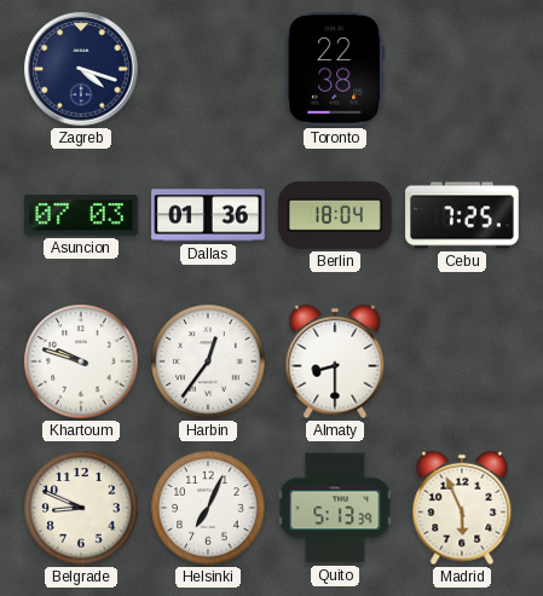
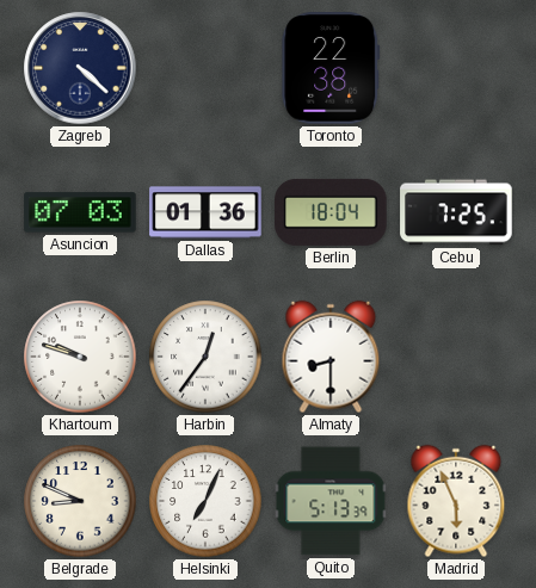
Zagreb: 4:18 -> 4:22
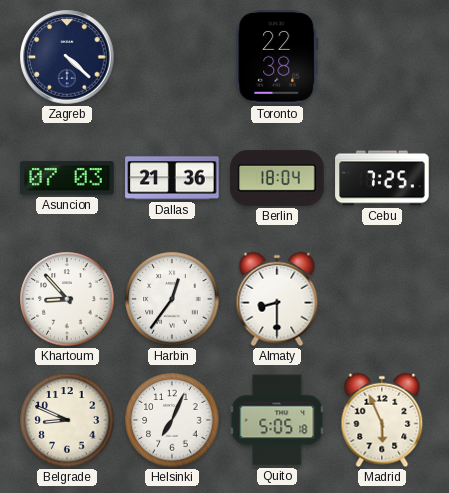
Dallas: 01:36 -> 21:36
Khartoum: 9:48 -> 8:53
Quito: 5:13 -> 5:05
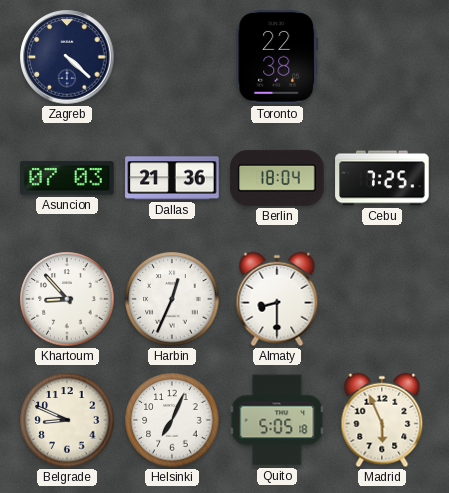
Harbin: 12:36 -> 12:34
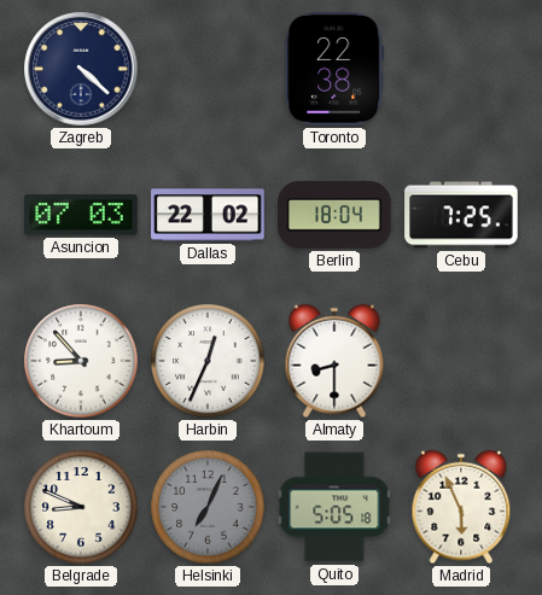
Dallas: 21:36 -> 22:02
Helsinki dial: white -> grey
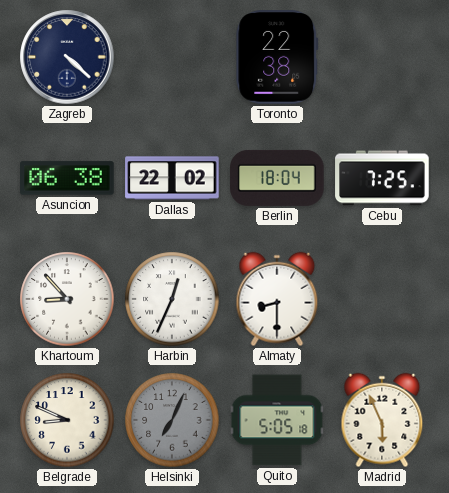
Asuncion: 07:03 -> 06:38
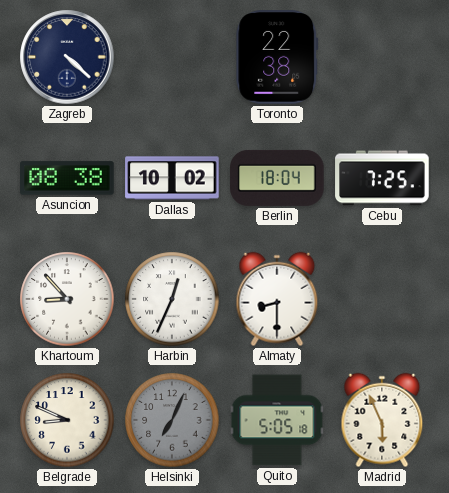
Asuncion: 06:38 -> 08:38
Dallas: 22:02 -> 10:02
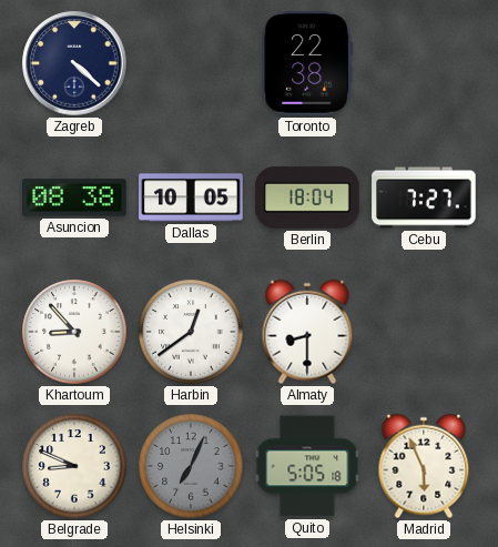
Dallas: 10:02 -> 10:05
Cebu: 7:25 -> 7:27
Harbin: 12:34 -> 12:39
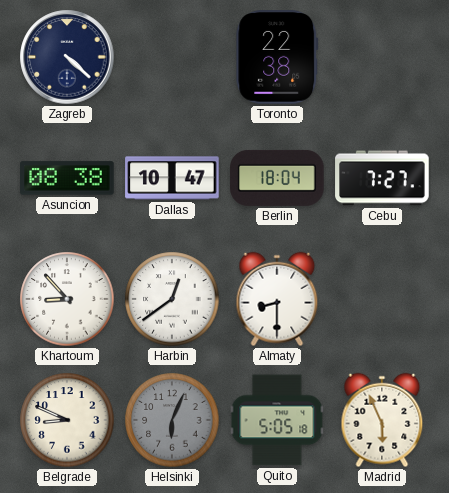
Dallas: 10:05 -> 10:47
Helsinki: 7:04 -> 6:04
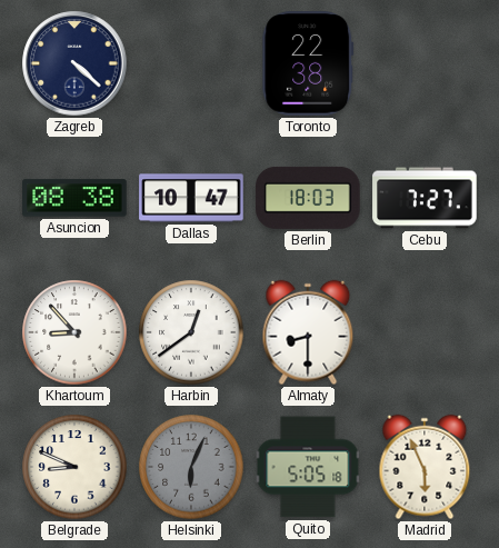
Berlin: 18:04 -> 18:03
